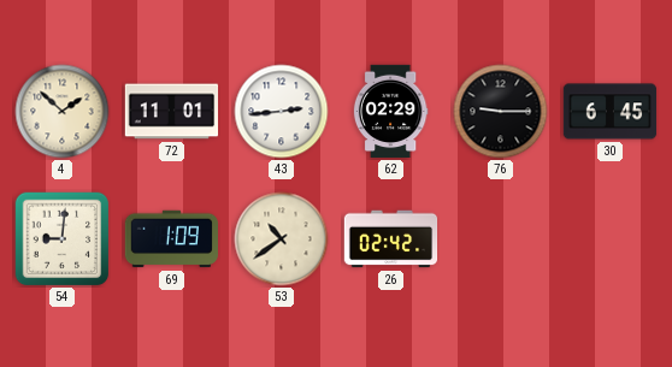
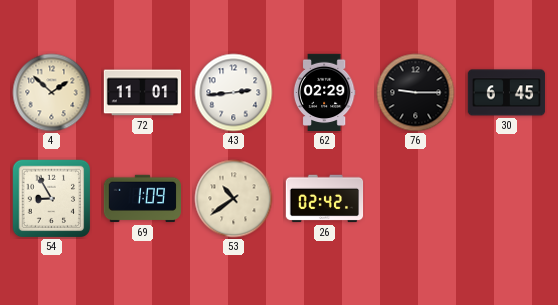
54: 9:01 -> 8:55
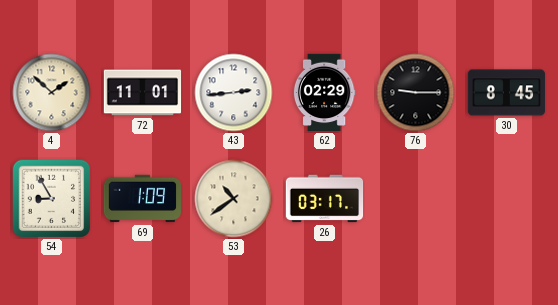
30: 6:45 -> 8:45
26: 02:42 -> 03:17
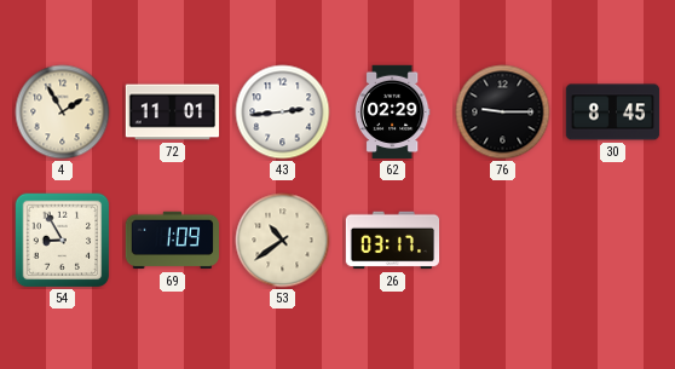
4: 1:52 -> 1:55
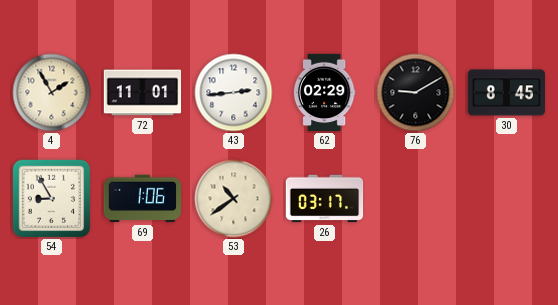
76: 9:15 -> 9:10
69: 1:09 -> 1:06
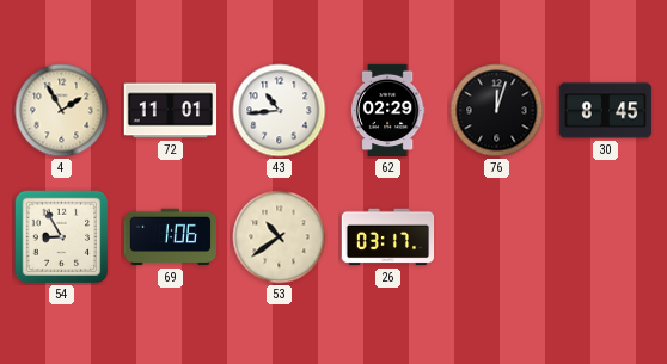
43: 2:44 -> 10:44
76: 9:10 -> 12:03
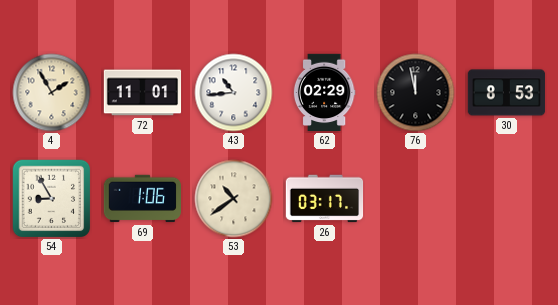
76: 12:03 -> 11:58
30: 8:45 -> 8:53
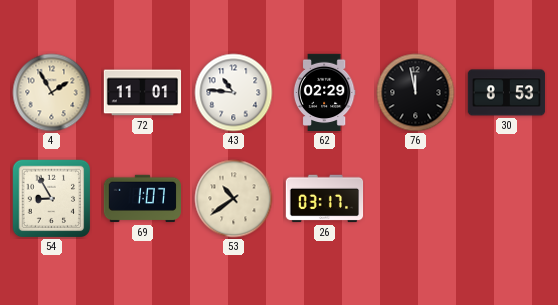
43: 10:44 -> 10:46
69: 1:06 -> 1:07
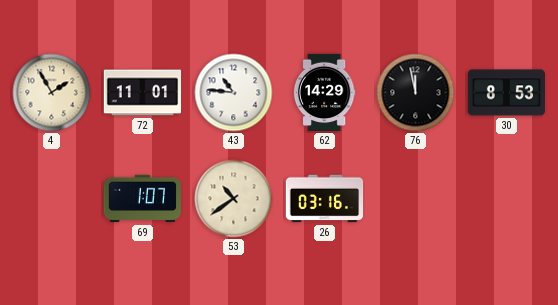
62: 02:29 -> 14:29
54: 8:55 -> none
26: 03:17 -> 03:16
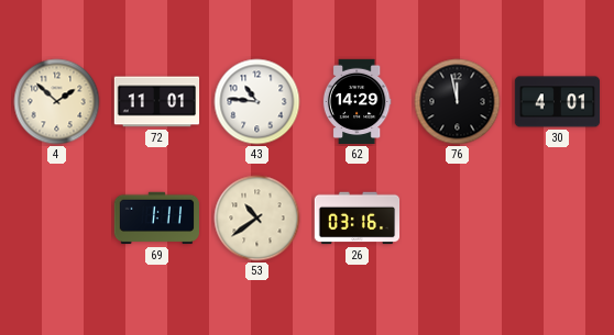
4: 1:55 -> 1:52
30: 8:53 -> 4:01
69: 1:07 -> 1:11
